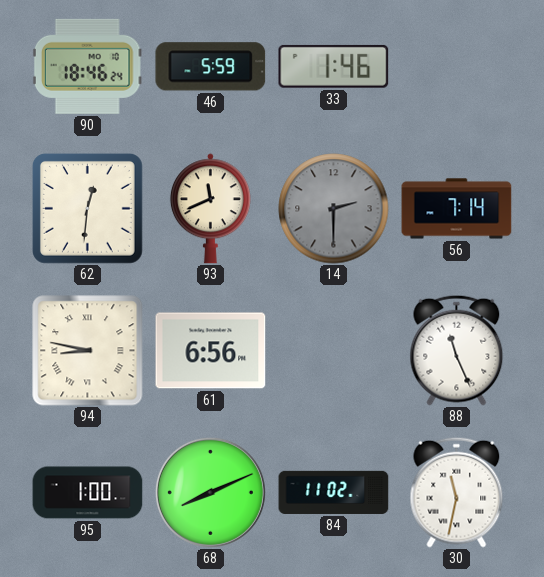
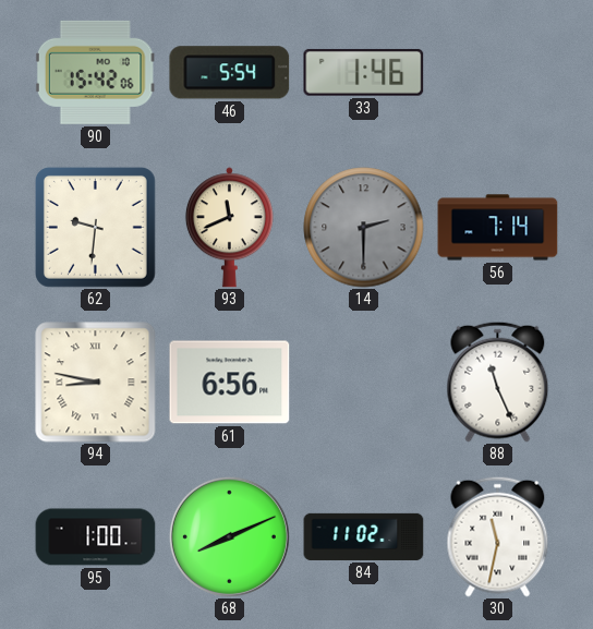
90: 18:46 -> 15:42
46: 5:59 -> 5:54
62: 12:31 -> 9:31
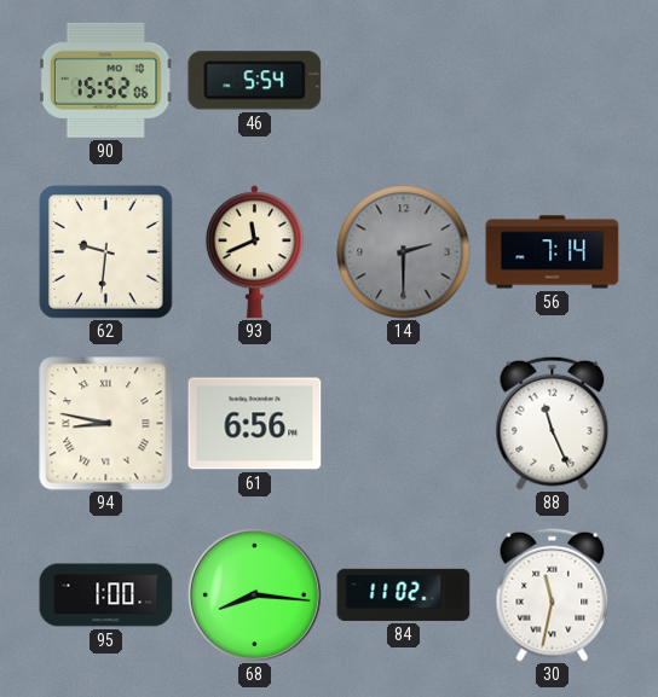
90: 15:42 -> 15:52
33: 1:46 -> none
68: 8:11 -> 8:16
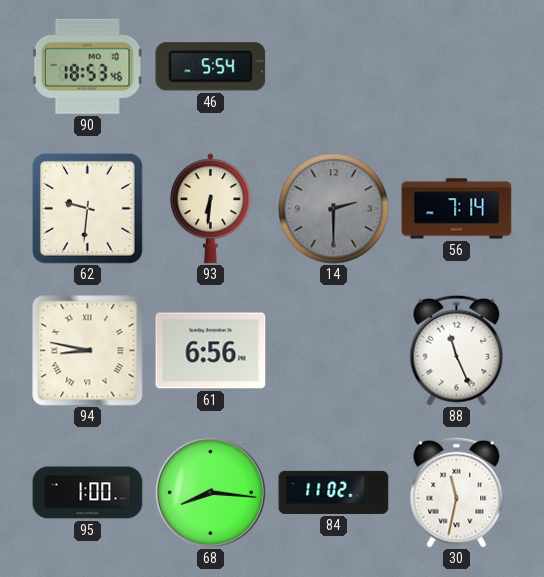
90: 15:52 -> 18:53
93: 11:41 -> 6:31
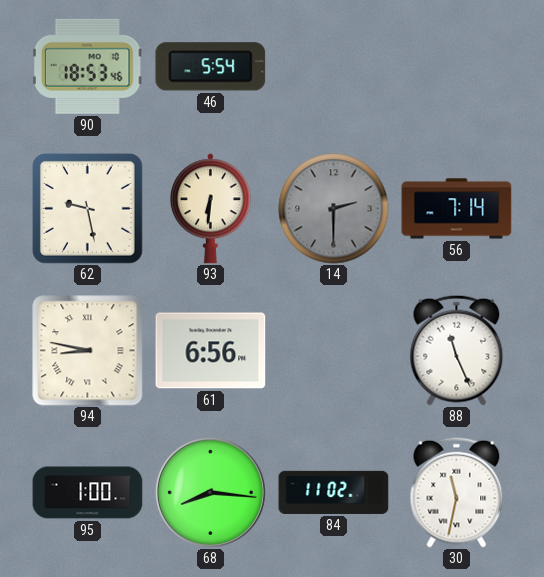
62: 9:31 -> 9:28
